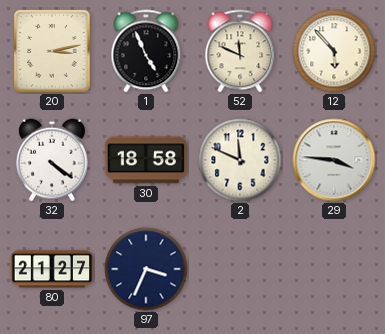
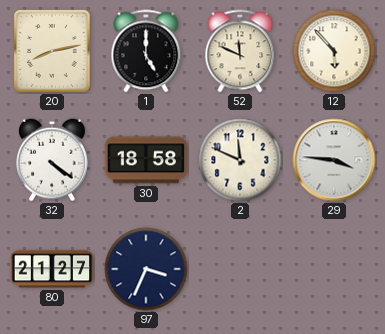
20: 3:13 -> 8:13
1: 4:56 -> 5:00
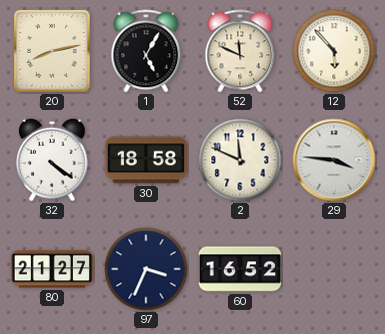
1: 5:00 -> 5:05
60: none -> 16:52
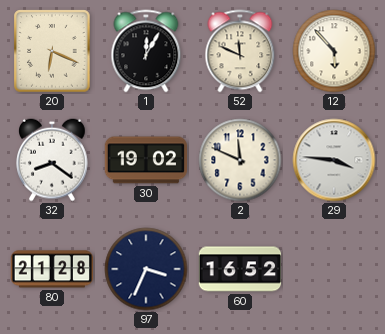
20: 8:13 -> 6:19
1: 5:05 -> 12:05
32: 4:21 -> 8:21
30: 18:58 -> 19:02
80: 21:27 -> 21:28
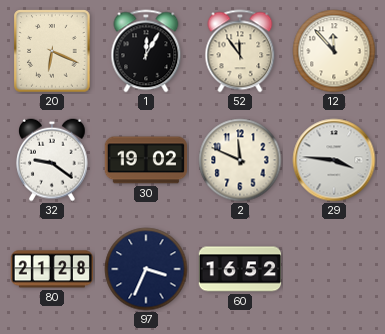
52: 11:49 -> 11:54
12: 5:53 -> 11:53
32: 8:21 -> 9:21
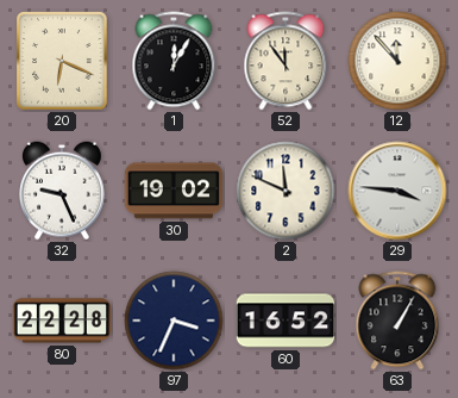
32: 9:21 -> 9:26
80: 21:28 -> 22:28
63: none -> 1:05
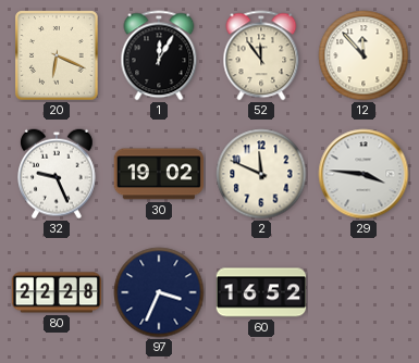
63: 1:05 -> none
